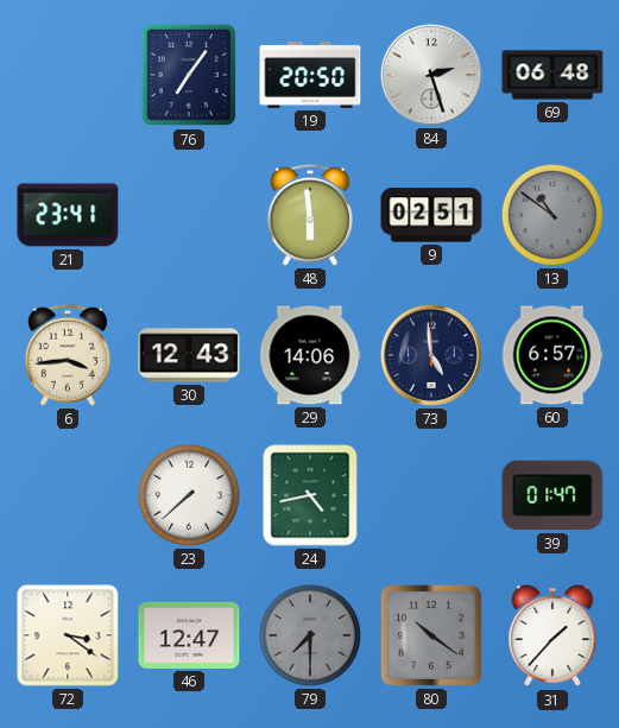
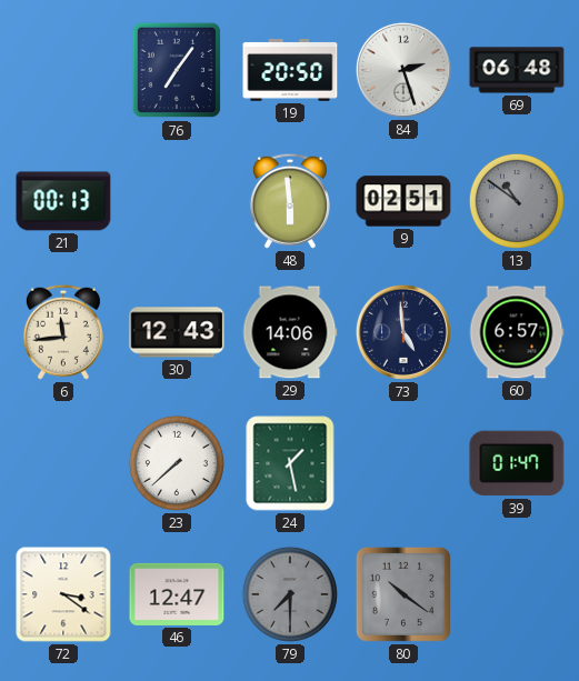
21: 23:41 -> 00:13
6: 3:44 -> 11:44
24: 4:43 -> 1:28
31: 1:37 -> none
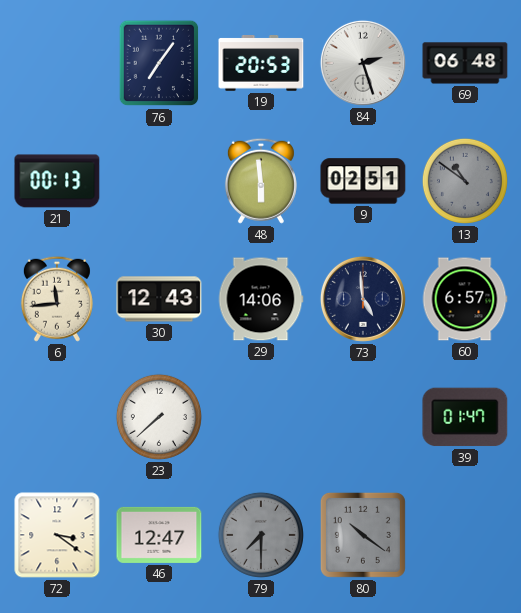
19: 20:50 -> 20:53
24: 1:28 -> none
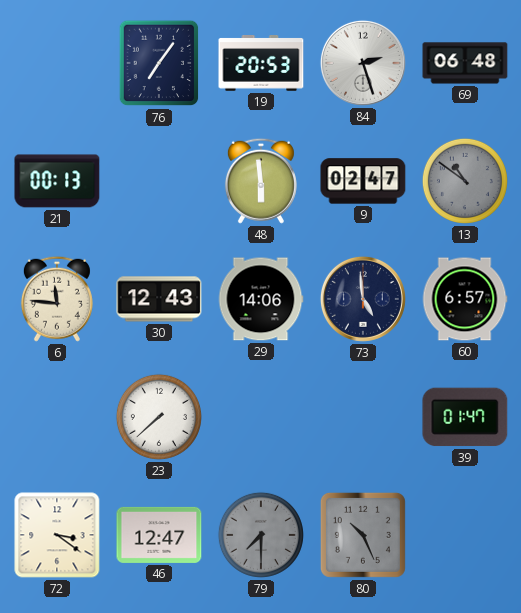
9: 02:51 -> 02:47
6: 11:44 -> 11:46
80: 10:21 -> 10:26
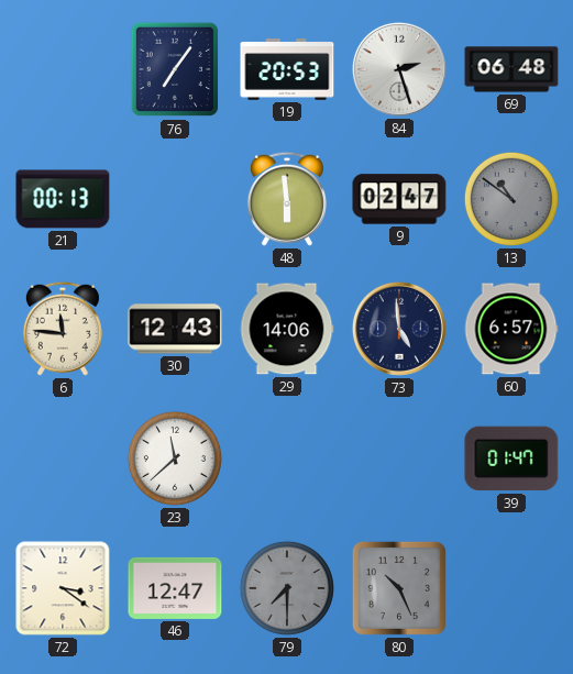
23: 7:38 -> 11:38
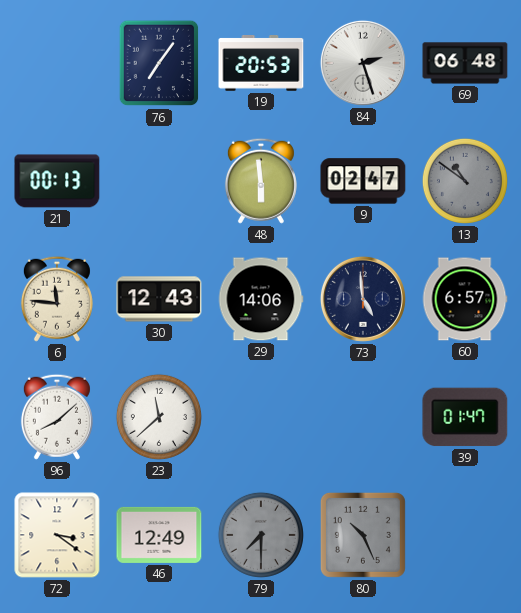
96: none -> 8:08
46: 12:47 -> 12:49
